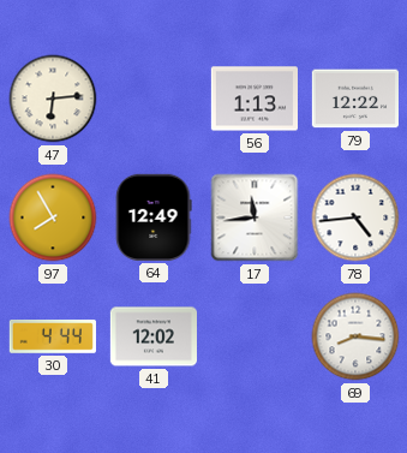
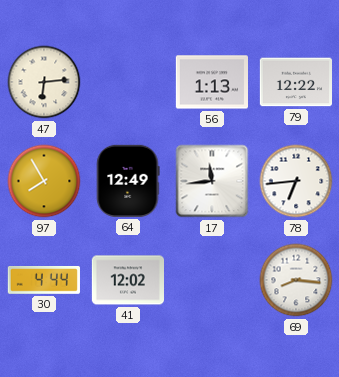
78: 4:44 -> 6:44
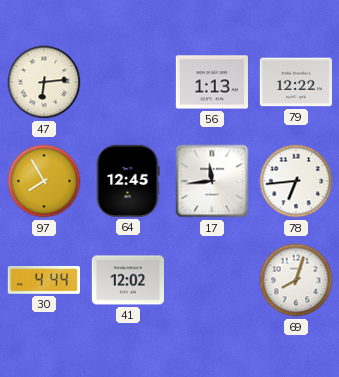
64: 12:49 -> 12:45
69: 8:16 -> 8:03
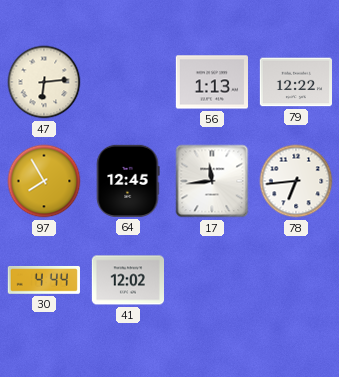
69: 8:03 -> none
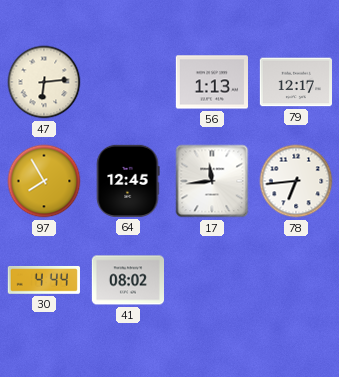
79: 12:22 -> 12:17
41: 12:02 -> 08:02
